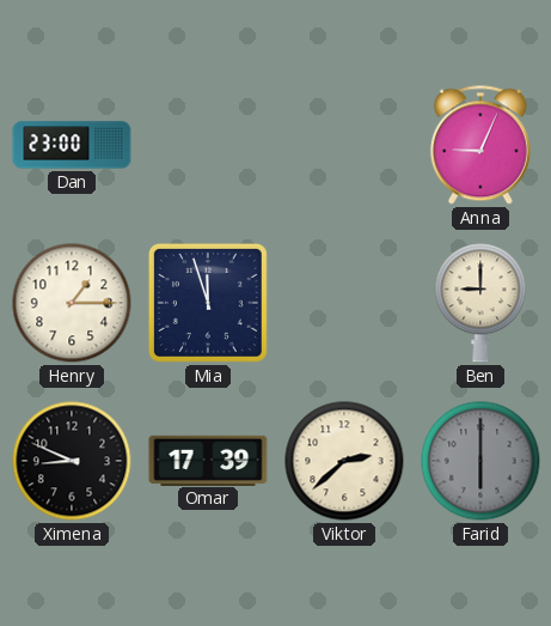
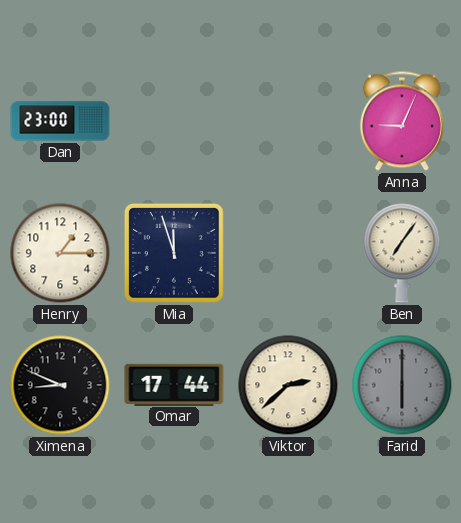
Ben: 9:00 -> 7:06
Omar: 17:39 -> 17:44
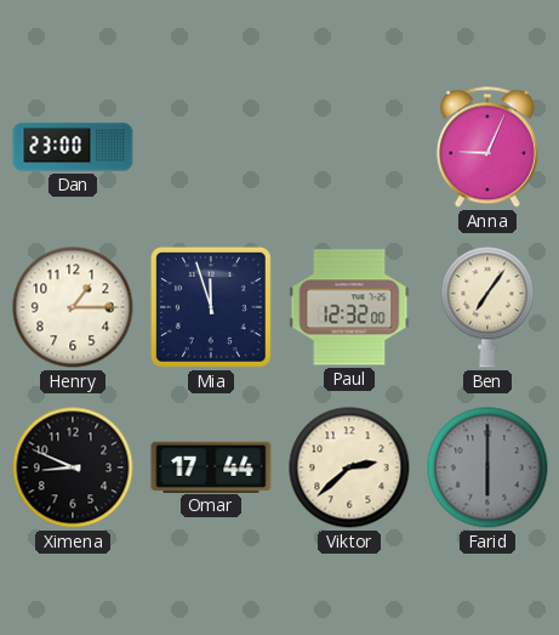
Paul: none -> 12:32
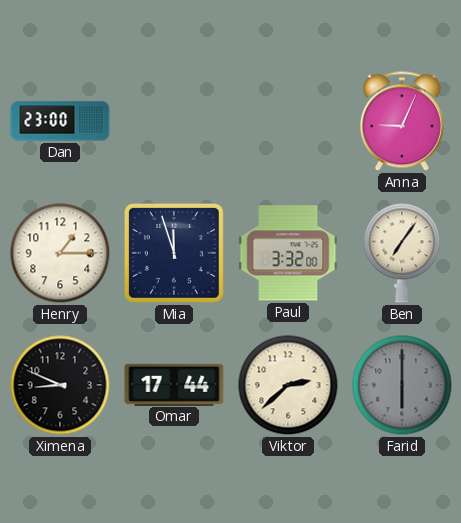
Paul: 12:32 -> 3:32
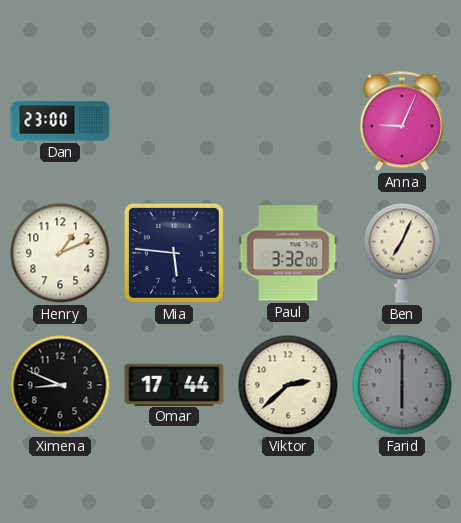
Henry: 1:15 -> 1:11
Mia: 11:57 -> 5:46
Ben: 7:06 -> 7:04
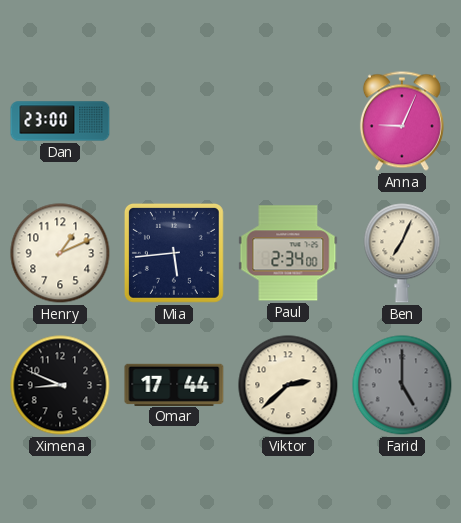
Mia: 5:46 -> 5:44
Paul: 3:32 -> 2:34
Farid: 6:00 -> 5:00
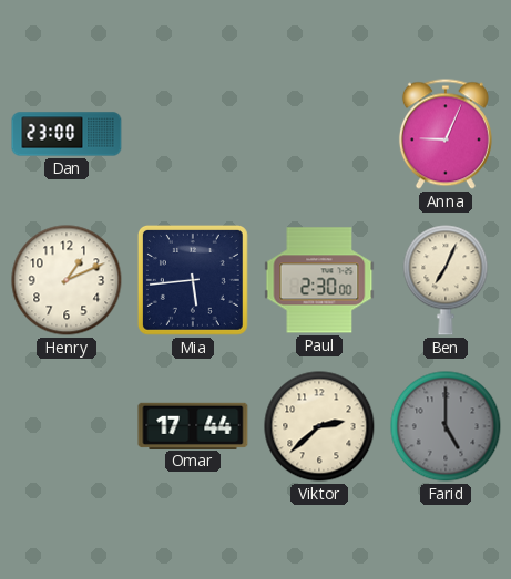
Paul: 2:34 -> 2:30
Ximena: 8:49 -> none
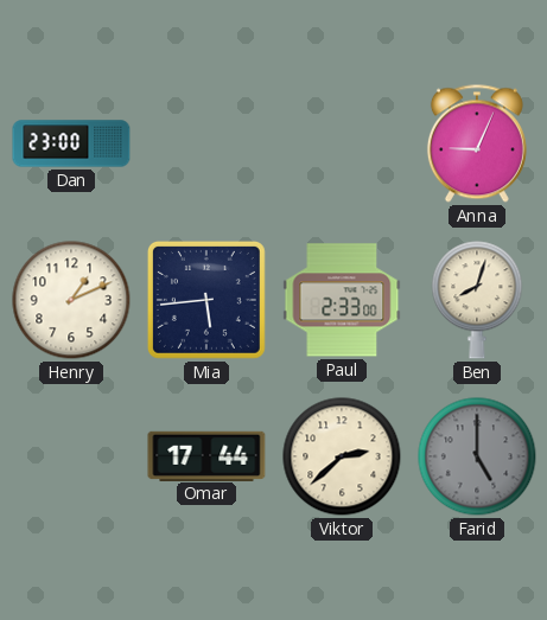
Paul: 2:30 -> 2:33
Ben: 7:04 -> 8:03
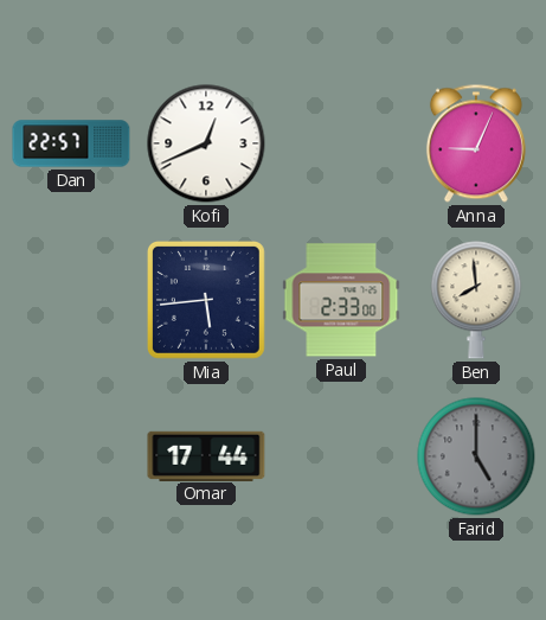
Dan: 23:00 -> 22:57
Kofi: none -> 12:41
Henry: 1:11 -> none
Ben: 8:03 -> 7:59
Viktor: 2:38 -> none
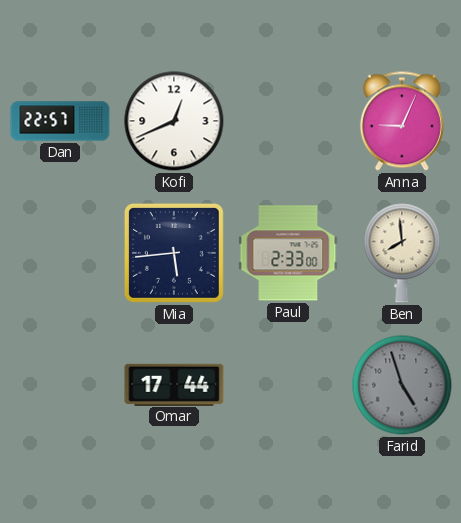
Farid: 5:00 -> 4:57
